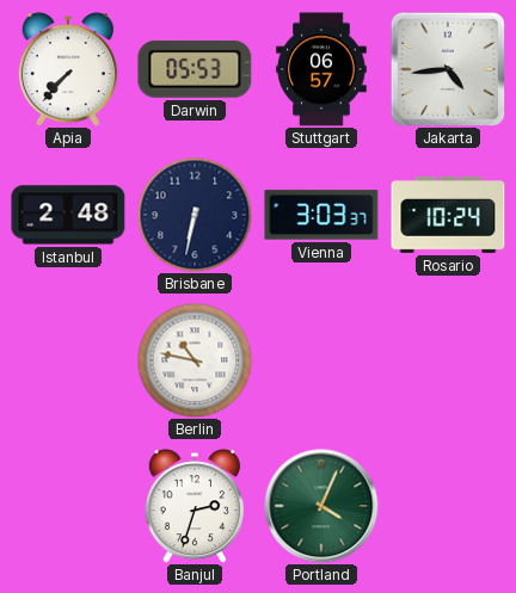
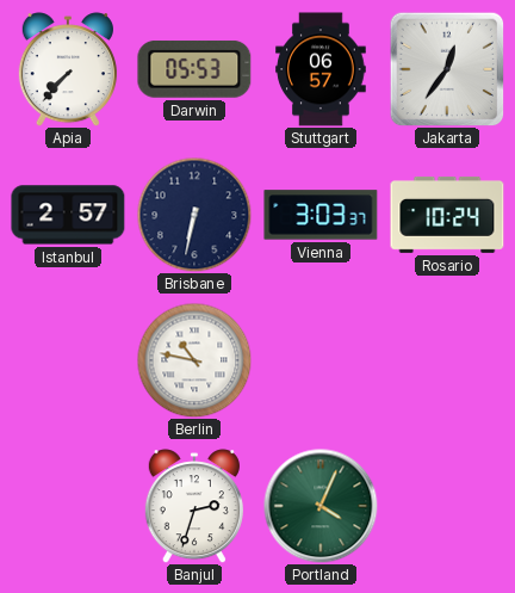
Jakarta: 4:44 -> 12:36
Istanbul: 2:48 -> 2:57
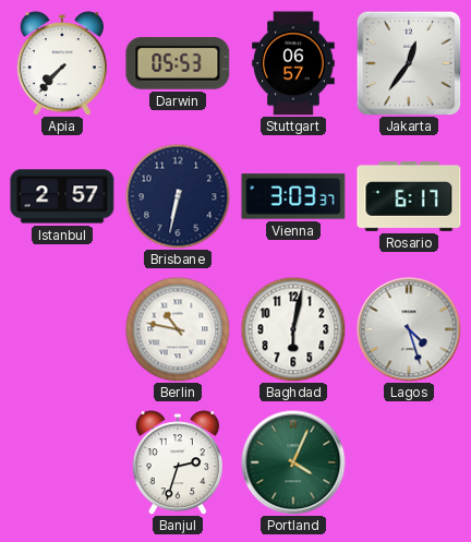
Rosario: 10:24 -> 6:17
Baghdad: none -> 6:02
Lagos: none -> 4:27
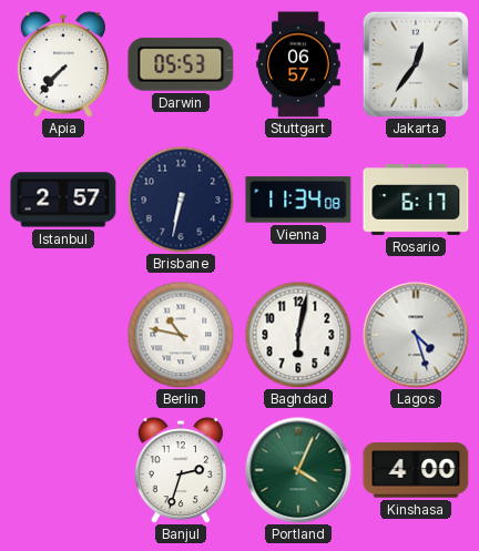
Vienna: 3:03 -> 11:34
Kinshasa: none -> 4:00
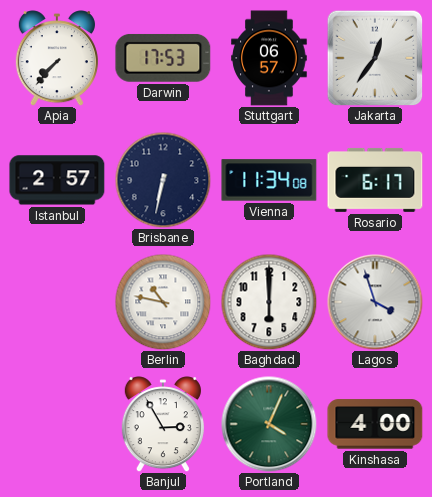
Darwin: 05:53 -> 17:53
Baghdad: 6:02 -> 6:00
Lagos: 4:27 -> 3:57
Banjul: 2:33 -> 2:55
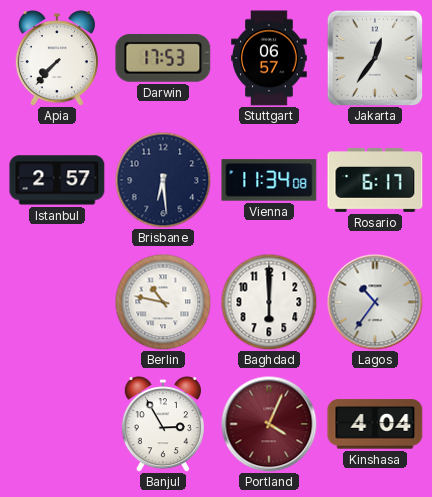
Brisbane: 6:32 -> 6:29
Lagos: 3:57 -> 10:36
Portland dial: green -> burgundy
Kinshasa: 4:00 -> 4:04
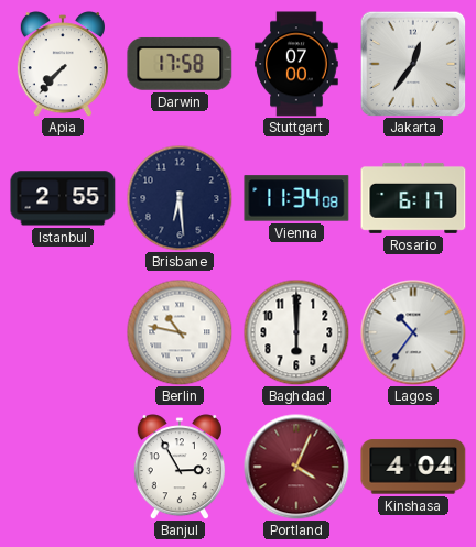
Darwin: 17:53 -> 17:58
Stuttgart: 06:57 -> 07:00
Istanbul: 2:57 -> 2:55
